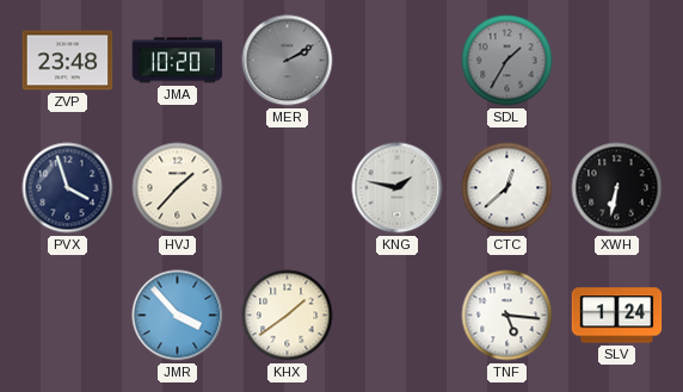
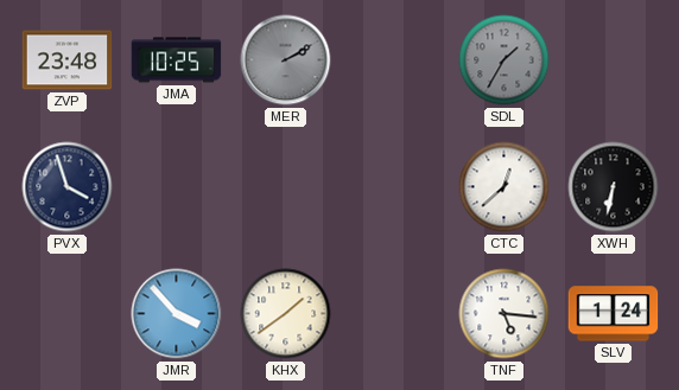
JMA: 10:20 -> 10:25
HVJ: 1:37 -> none
KNG: 1:47 -> none
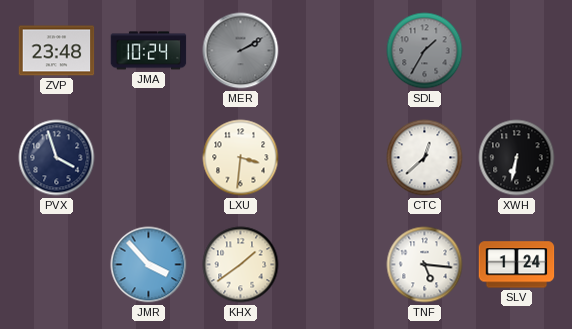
JMA: 10:25 -> 10:24
LXU: none -> 3:31
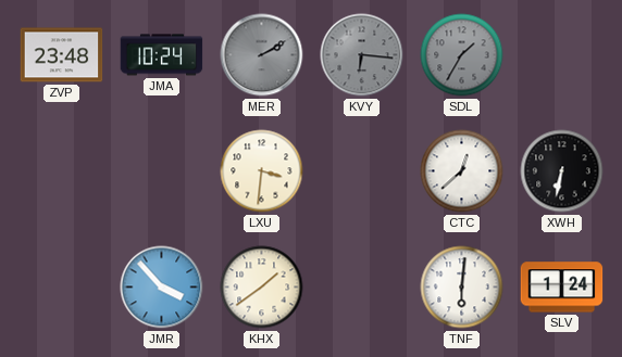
KVY: none -> 6:16
PVX: 3:57 -> none
TNF: 5:16 -> 6:01
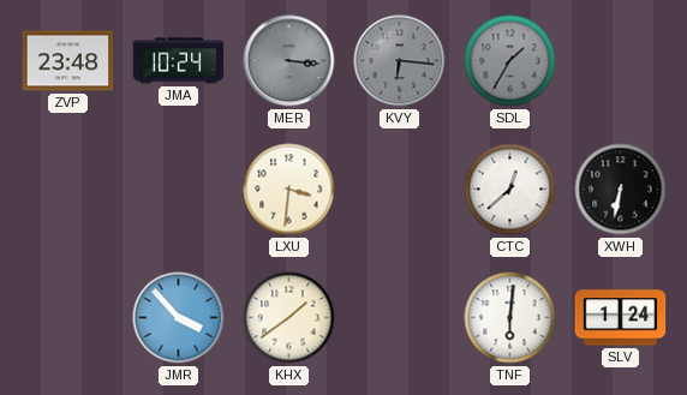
MER: 2:10 -> 3:16
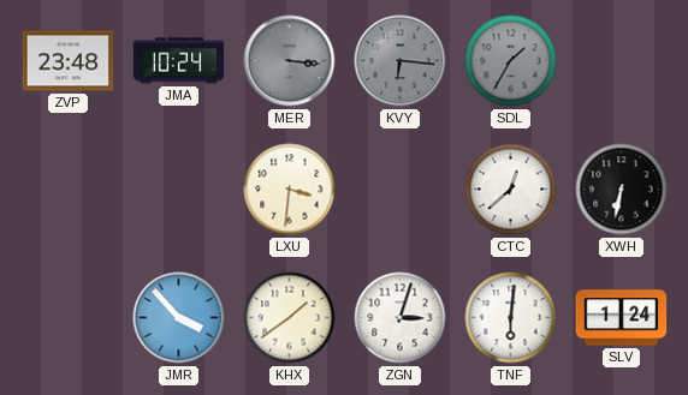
ZGN: none -> 3:03
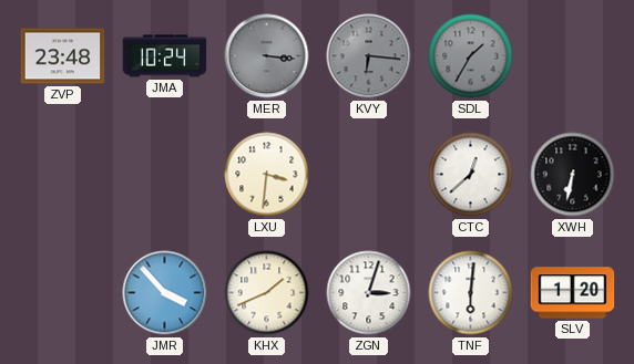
KHX: 1:39 -> 1:41
SLV: 1:24 -> 1:20
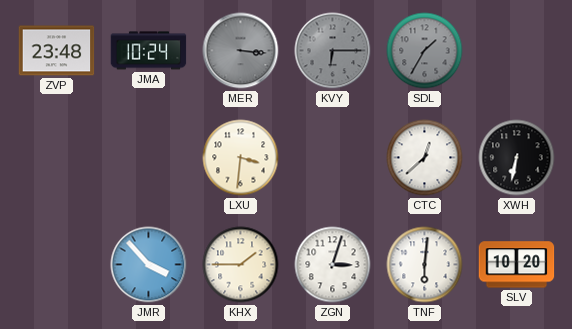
KVY: 6:16 -> 6:15
KHX: 1:41 -> 1:45
SLV: 1:20 -> 10:20
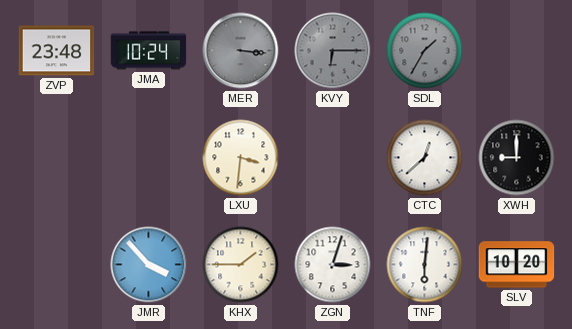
XWH: 6:32 -> 9:00
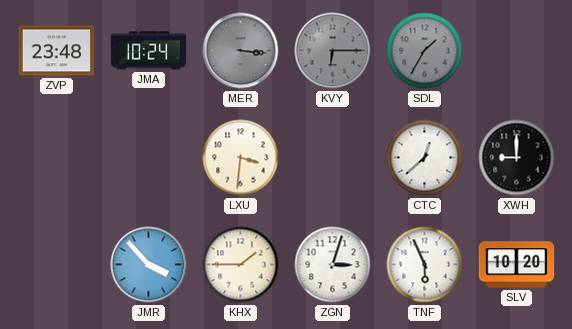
TNF: 6:01 -> 5:56
